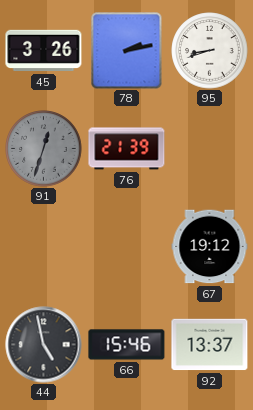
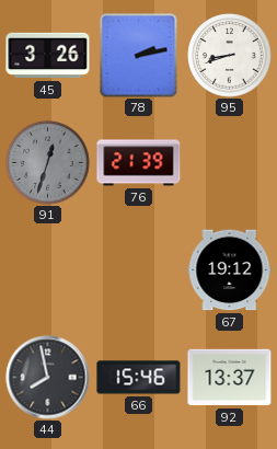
44: 4:58 -> 7:58
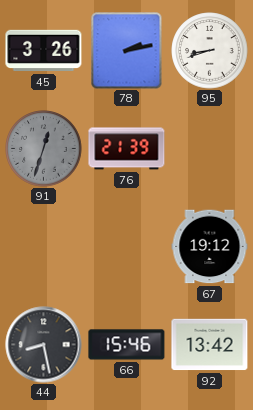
44: 7:58 -> 8:28
92: 13:37 -> 13:42
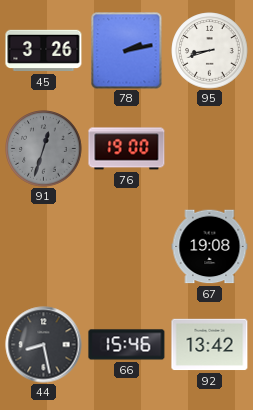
76: 21:39 -> 19:00
67: 19:12 -> 19:08
